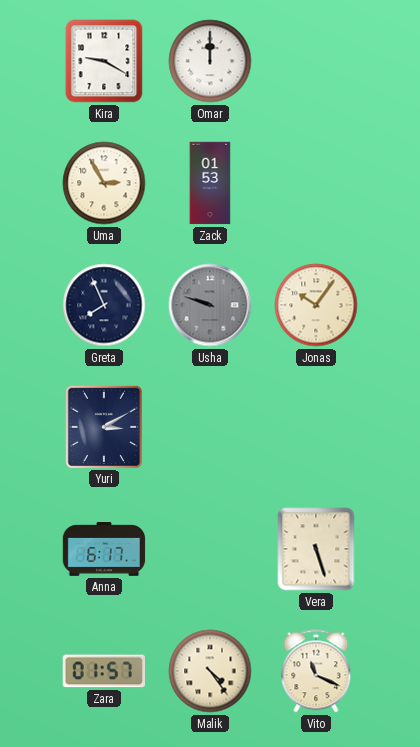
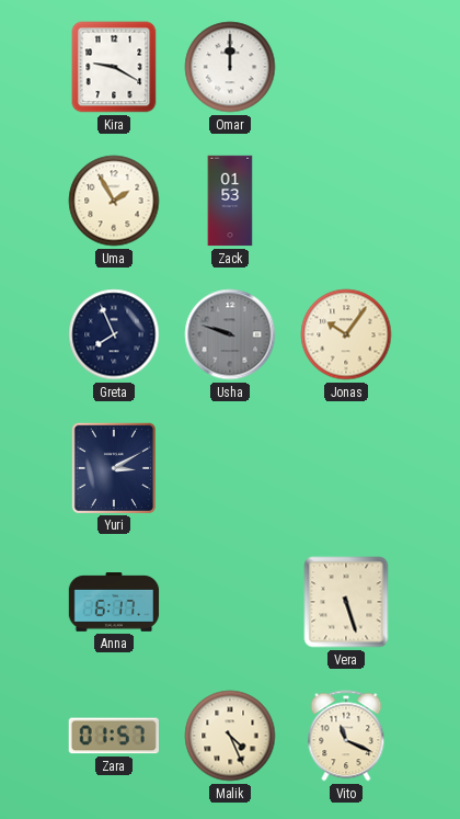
Uma: 2:55 -> 1:55
Malik: 4:24 -> 4:26
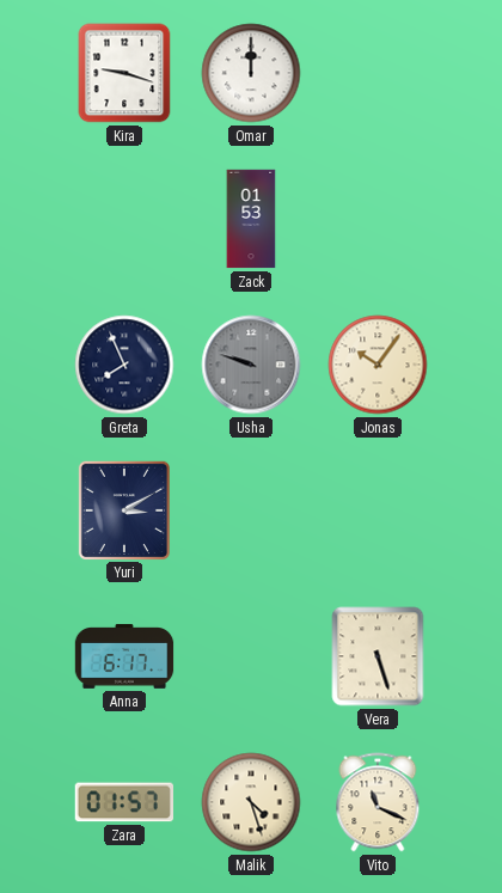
Kira: 9:20 -> 9:18
Uma: 1:55 -> none
Malik: 4:26 -> 4:27
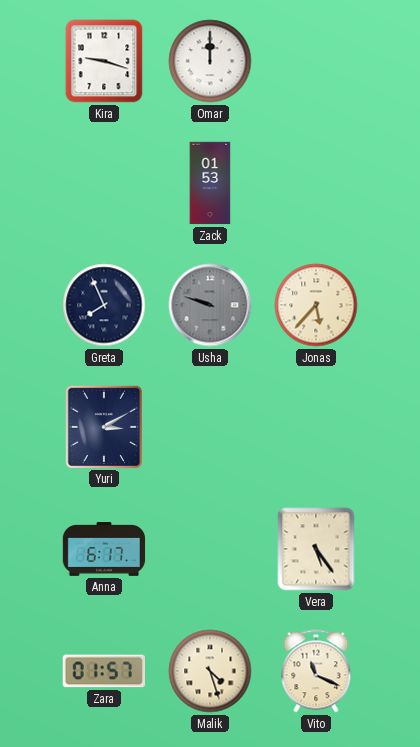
Jonas: 10:06 -> 5:37
Vera: 5:27 -> 5:24
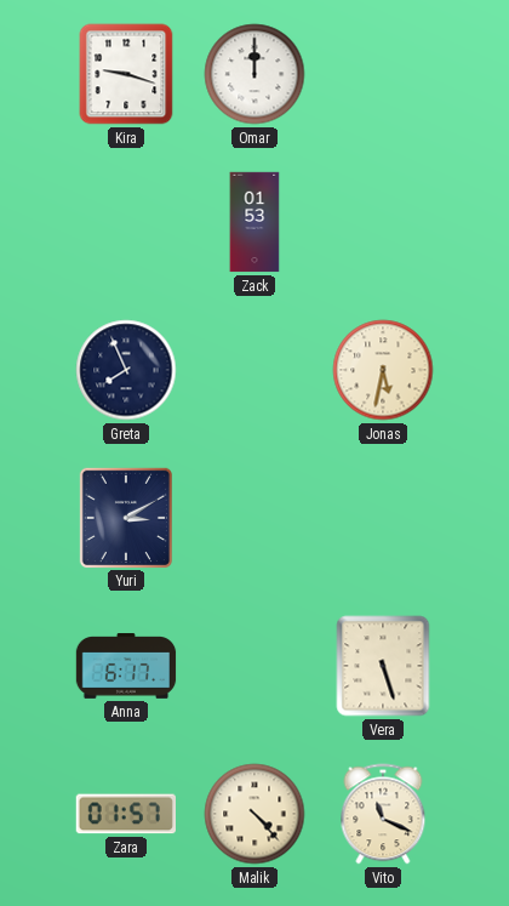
Usha: 9:48 -> none
Jonas: 5:37 -> 5:32
Vera: 5:24 -> 5:27
Malik: 4:27 -> 4:23
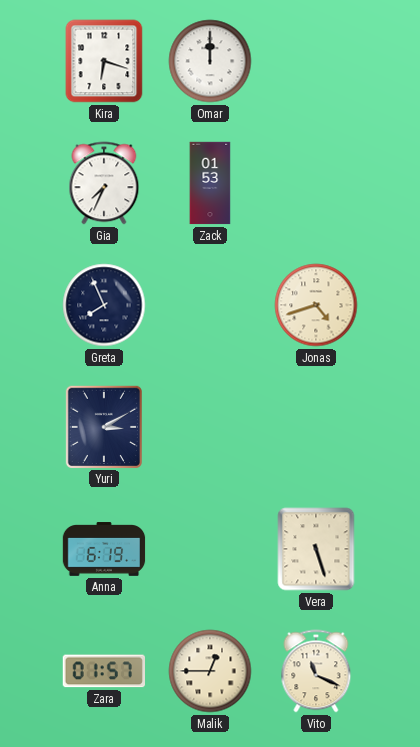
Kira: 9:18 -> 6:18
Gia: none -> 7:34
Jonas: 5:32 -> 4:42
Anna: 6:17 -> 6:19
Malik: 4:23 -> 12:45
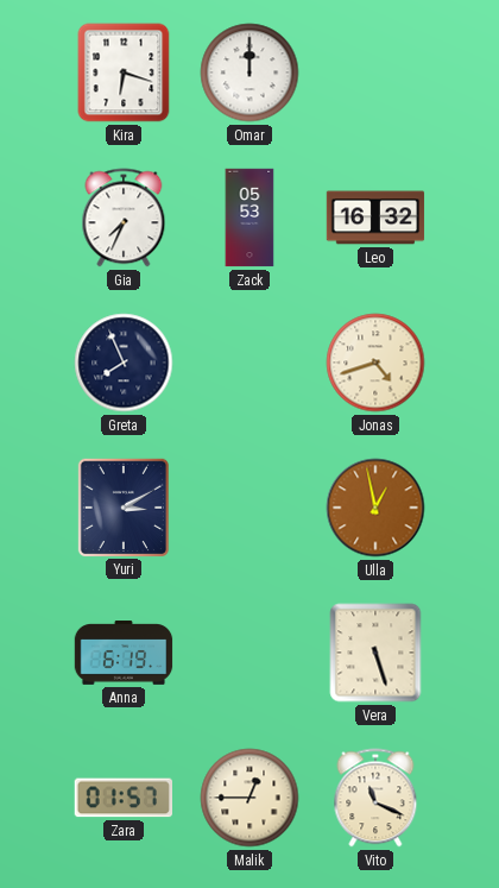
Zack: 01:53 -> 05:53
Leo: none -> 16:32
Ulla: none -> 12:58
